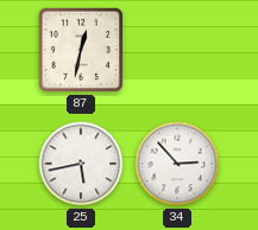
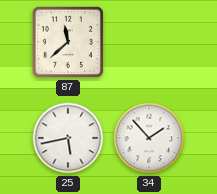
87: 12:32 -> 11:38
34: 2:53 -> 1:53
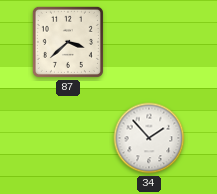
87: 11:38 -> 3:38
25: 5:43 -> none
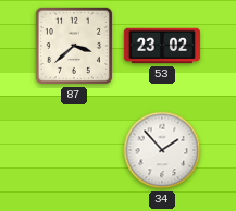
53: none -> 23:02
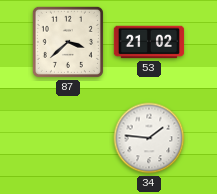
53: 23:02 -> 21:02
34: 1:53 -> 1:46
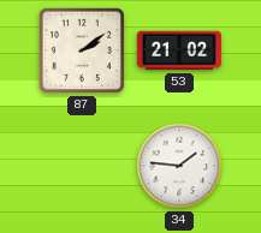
87: 3:38 -> 2:09
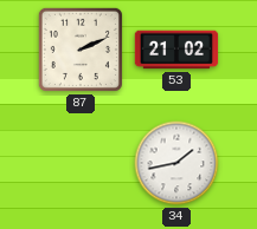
87: 2:09 -> 2:11
34: 1:46 -> 1:43
